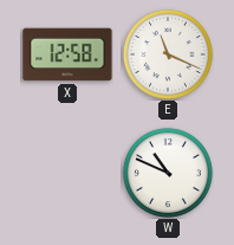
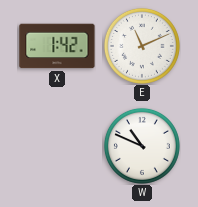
X: 12:58 -> 1:42
E: 11:19 -> 11:11
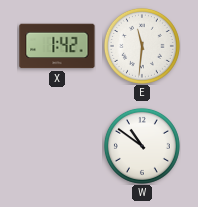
E: 11:11 -> 11:31
W: 10:49 -> 10:51
